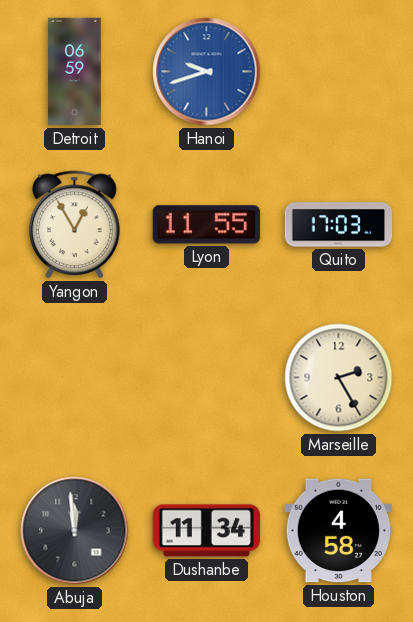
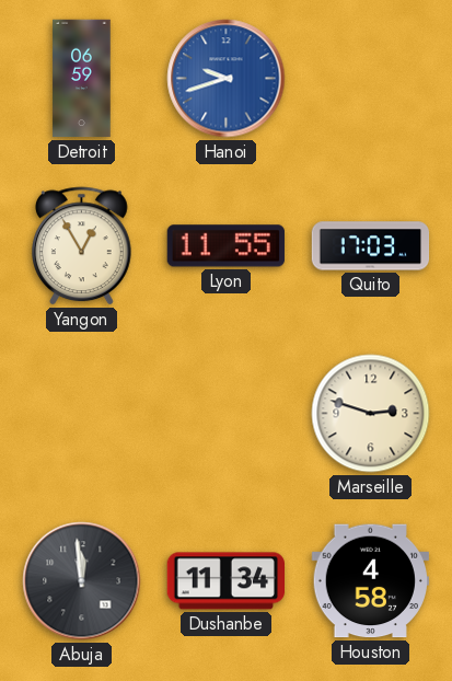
Marseille: 2:25 -> 2:48
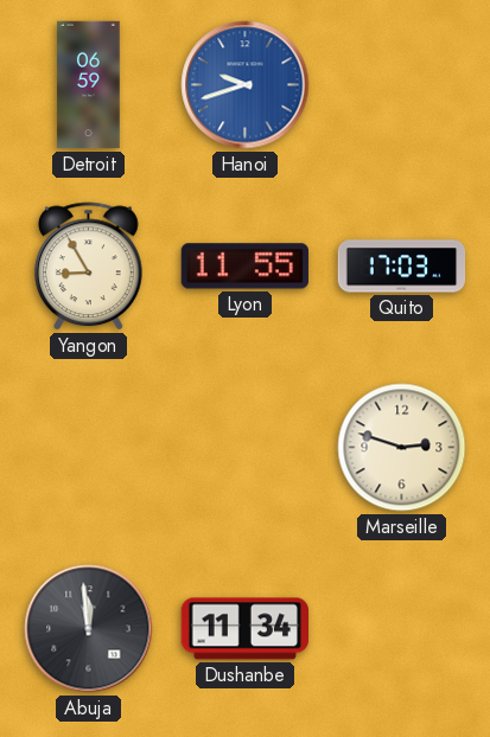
Yangon: 12:55 -> 8:55
Houston: 4:58 -> none
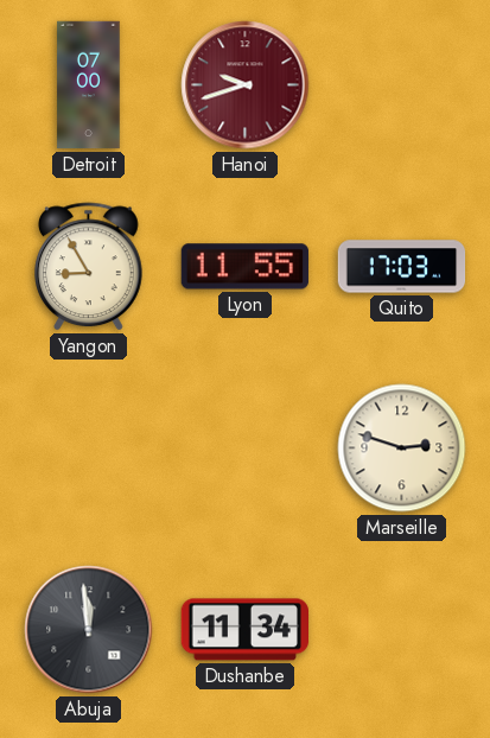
Detroit: 06:59 -> 07:00
Hanoi dial: blue -> burgundy
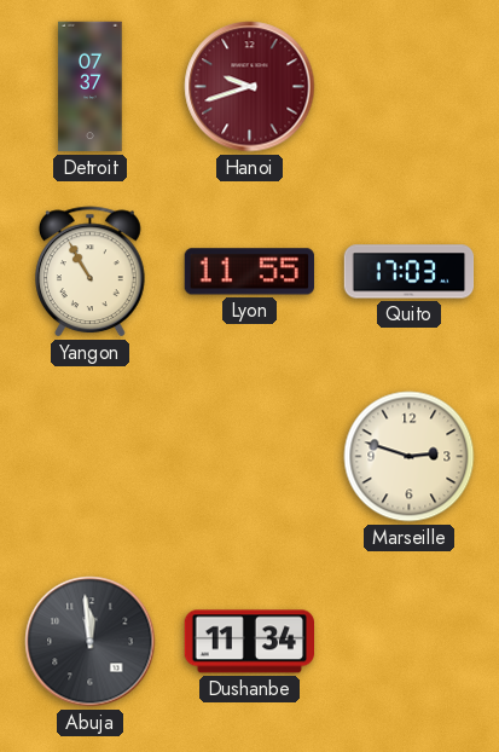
Detroit: 07:00 -> 07:37
Yangon: 8:55 -> 10:55
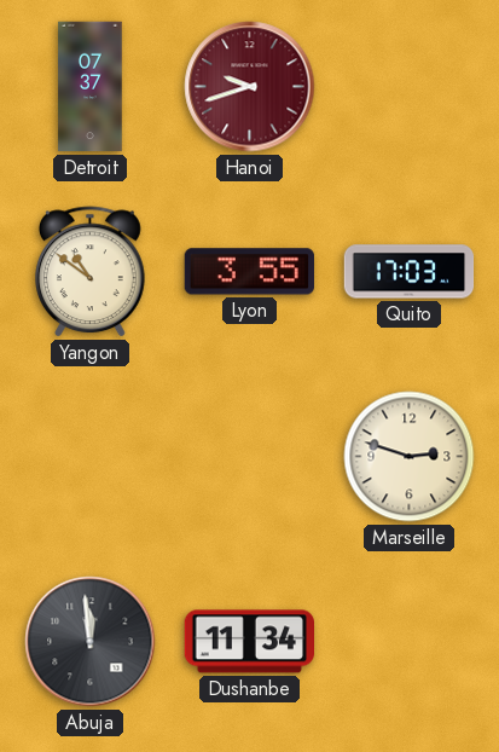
Yangon: 10:55 -> 10:51
Lyon: 11:55 -> 3:55
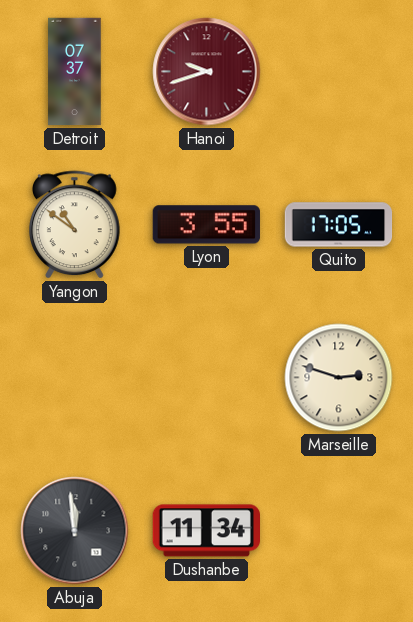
Quito: 17:03 -> 17:05
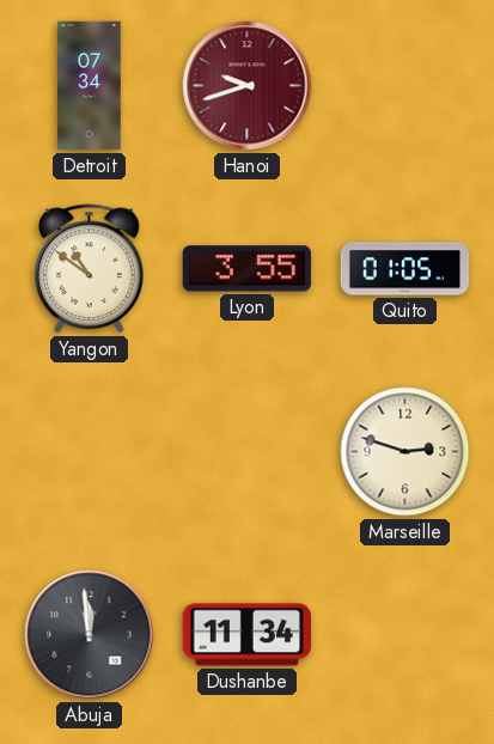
Detroit: 07:37 -> 07:34
Quito: 17:05 -> 01:05
